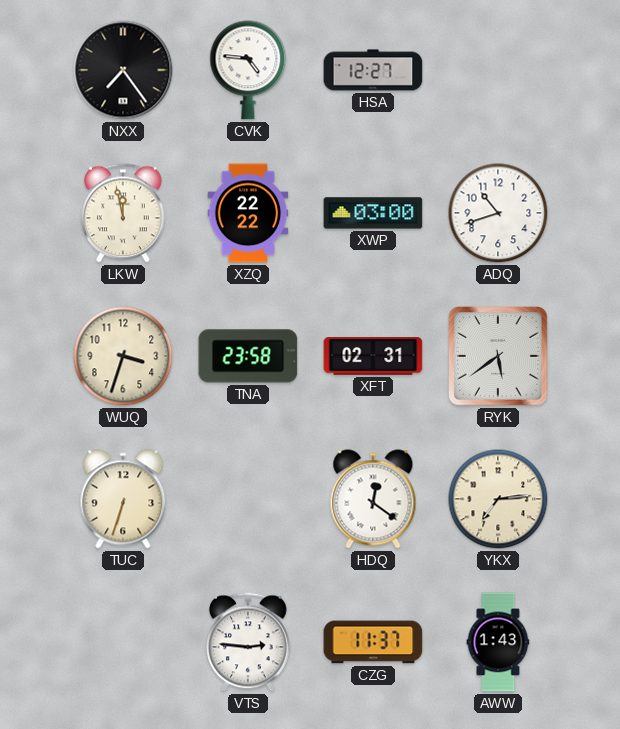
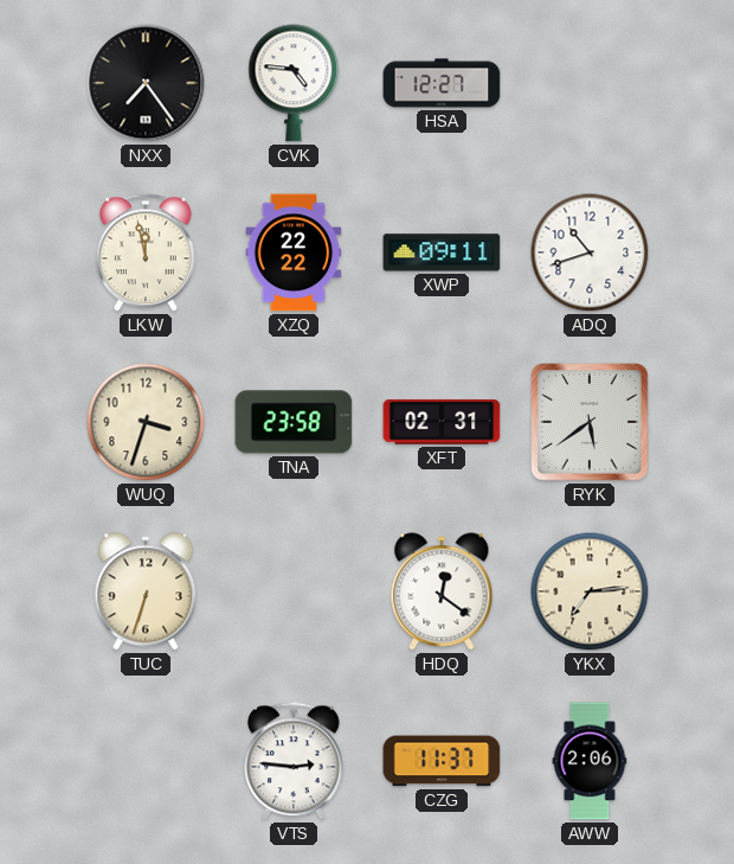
XWP: 03:00 -> 09:11
AWW: 1:43 -> 2:06
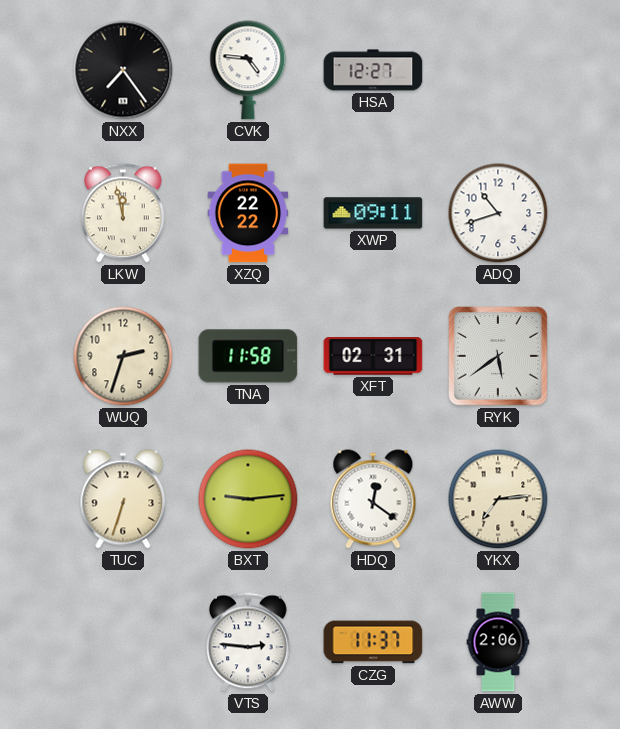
WUQ: 3:33 -> 2:33
TNA: 23:58 -> 11:58
BXT: none -> 9:14
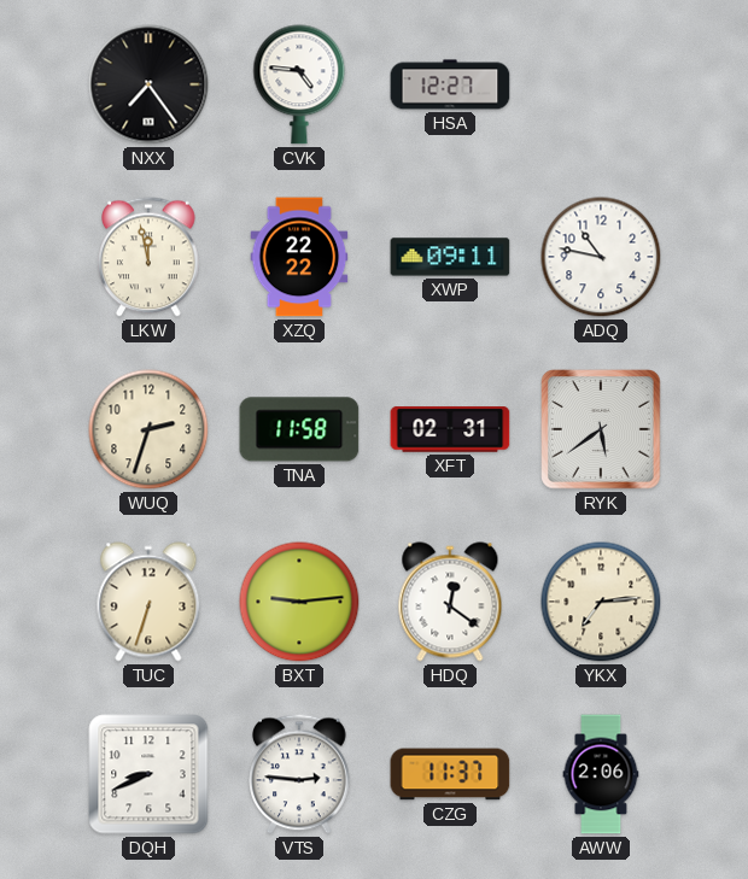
ADQ: 10:42 -> 10:47
DQH: none -> 8:41
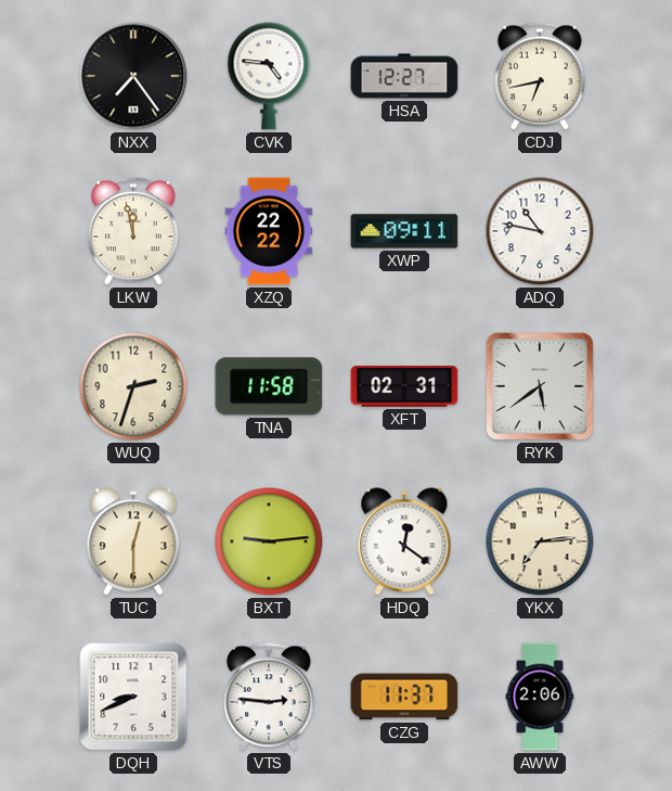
CDJ: none -> 6:43
TUC: 6:33 -> 12:30
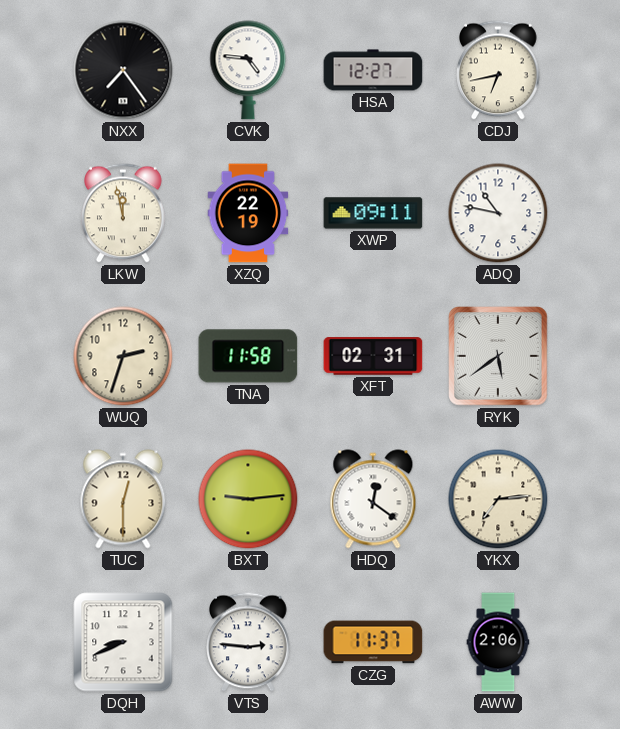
XZQ: 22:22 -> 22:19
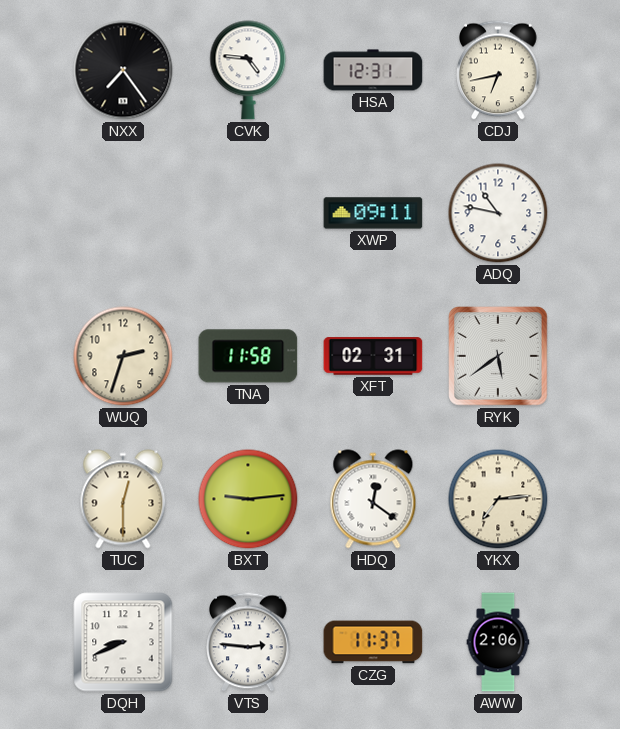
HSA: 12:27 -> 12:31
LKW: 11:58 -> none
XZQ: 22:19 -> none
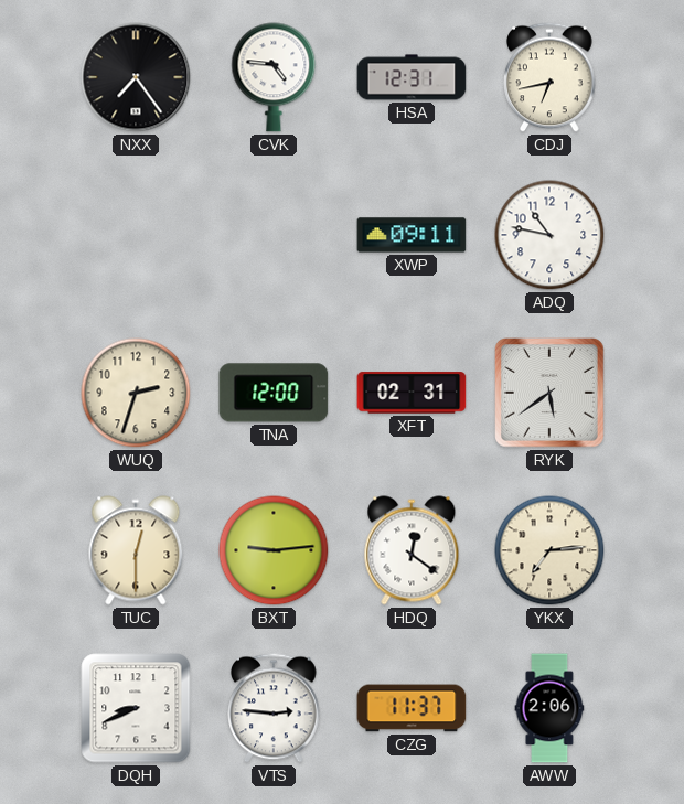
TNA: 11:58 -> 12:00
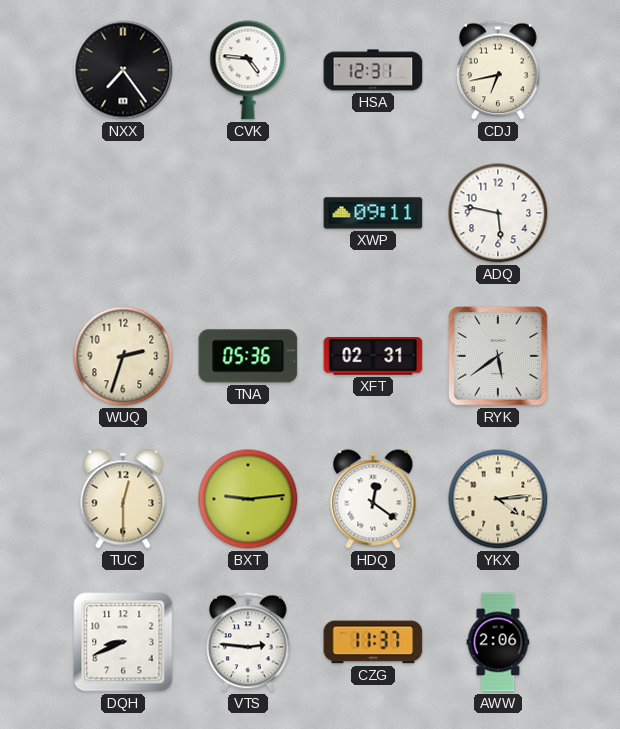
ADQ: 10:47 -> 5:47
TNA: 12:00 -> 05:36
YKX: 7:14 -> 4:14
